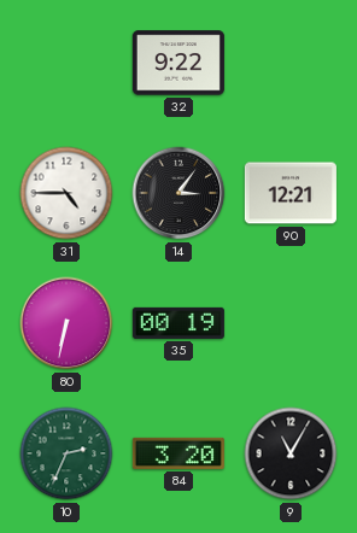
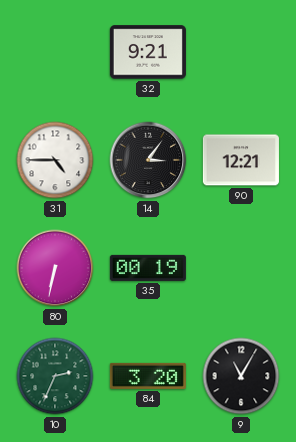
32: 9:22 -> 9:21
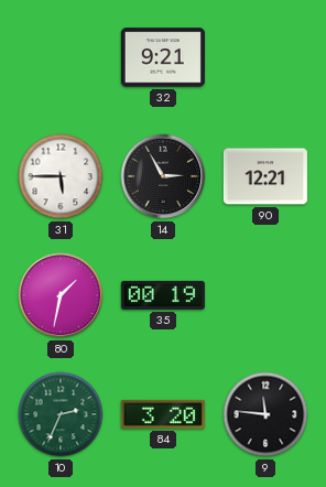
31: 4:45 -> 5:45
14: 3:06 -> 2:55
80: 6:32 -> 1:32
9: 11:05 -> 11:46
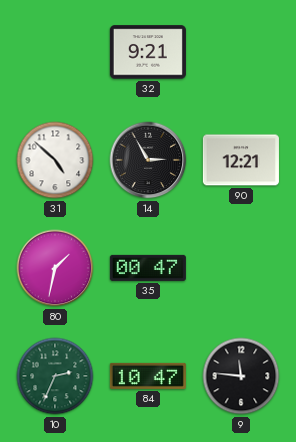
31: 5:45 -> 4:52
35: 00:19 -> 00:47
84: 3:20 -> 10:47
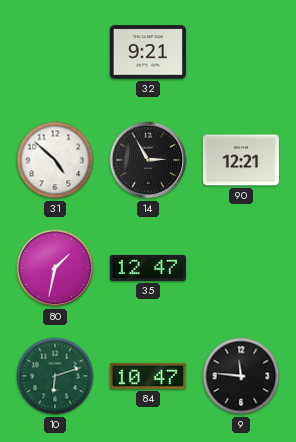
35: 00:47 -> 12:47
10: 2:34 -> 6:12
